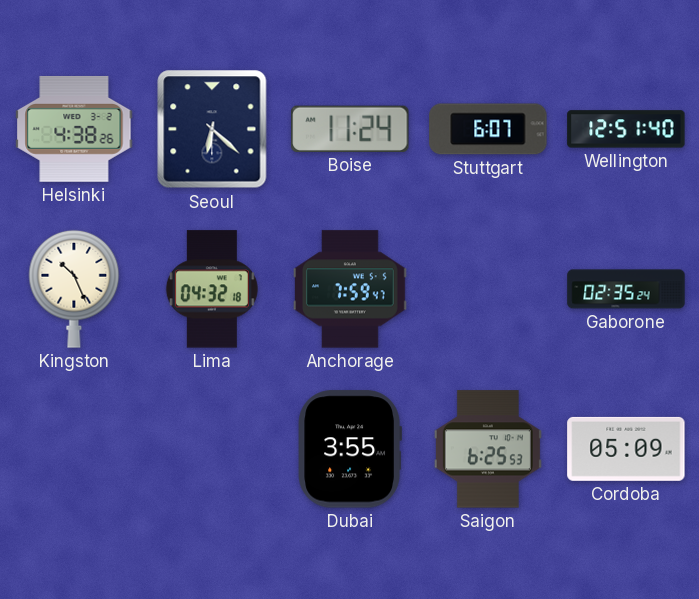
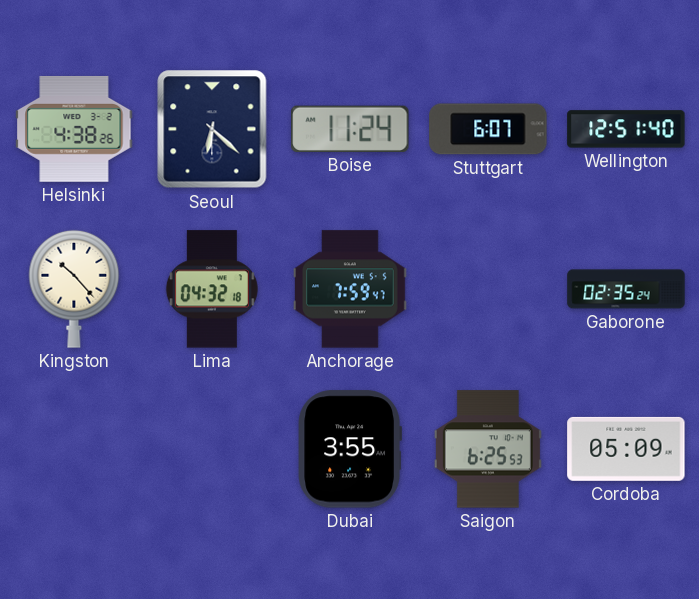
Kingston: 10:26 -> 10:23
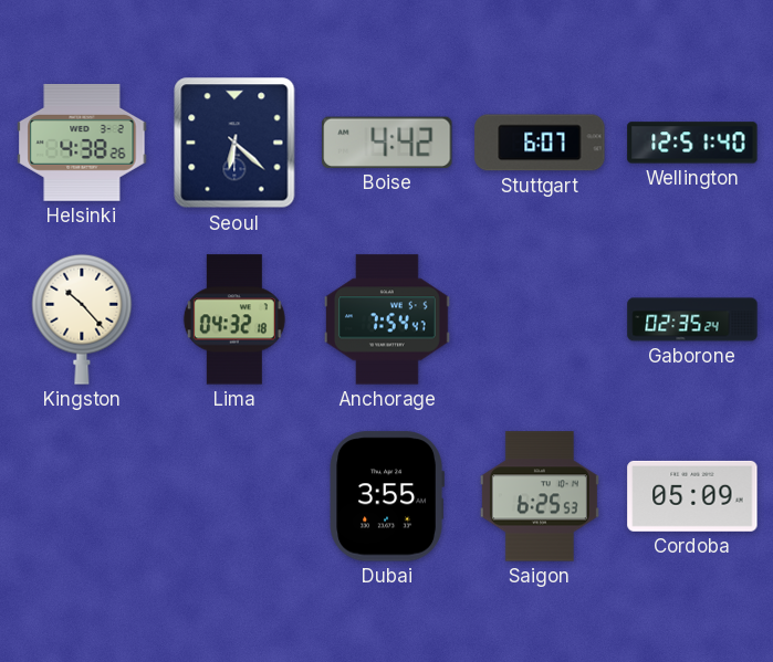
Boise: 11:24 -> 4:42
Anchorage: 7:59 -> 7:54
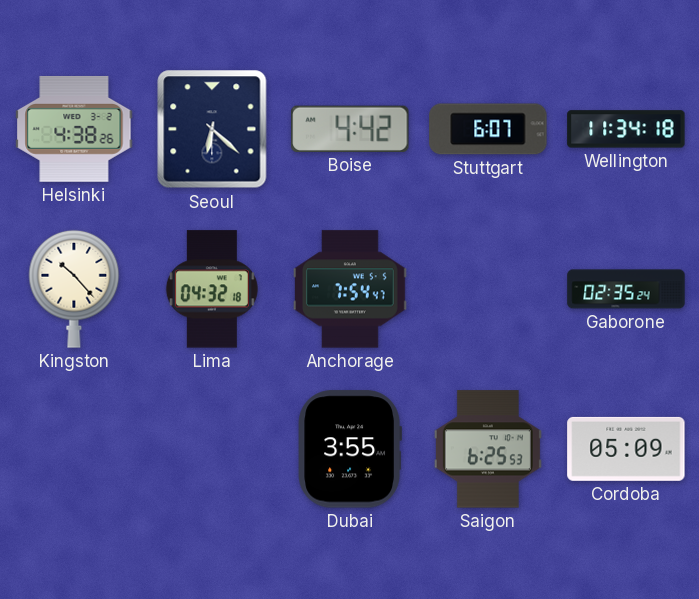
Wellington: 12:51 -> 11:34
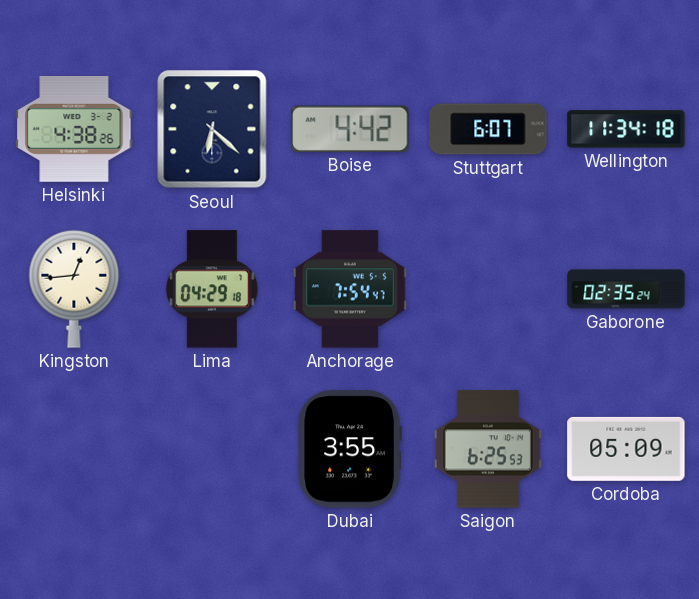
Kingston: 10:23 -> 12:44
Lima: 04:32 -> 04:29
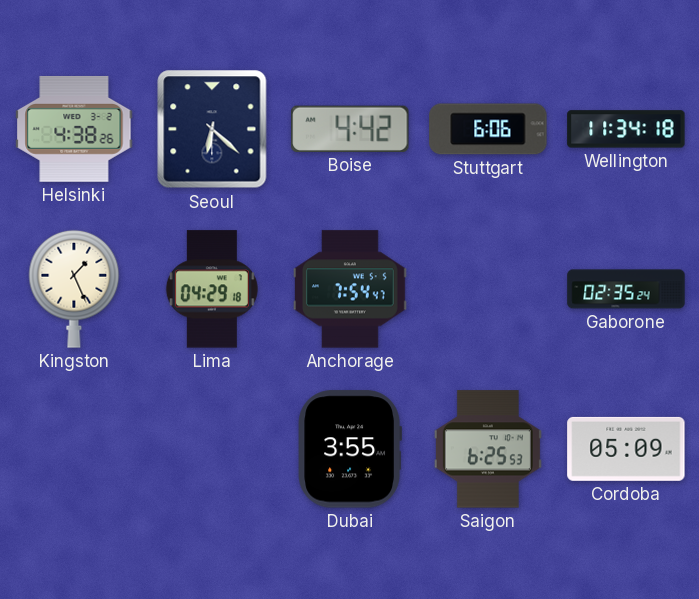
Stuttgart: 6:07 -> 6:06
Kingston: 12:44 -> 1:26
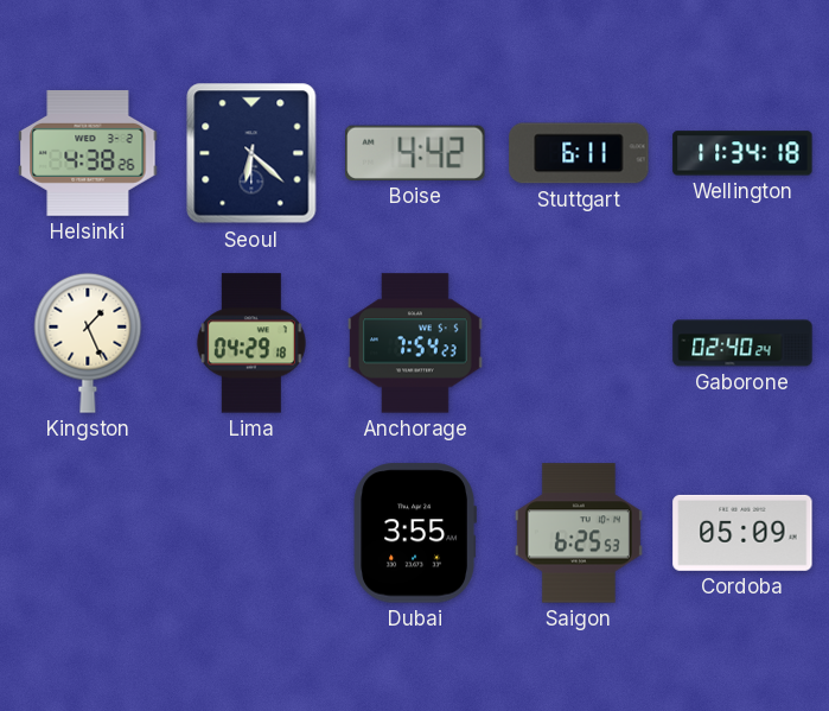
Stuttgart: 6:06 -> 6:11
Anchorage: 7:54:47 -> 7:54:23
Gaborone: 02:35 -> 02:40
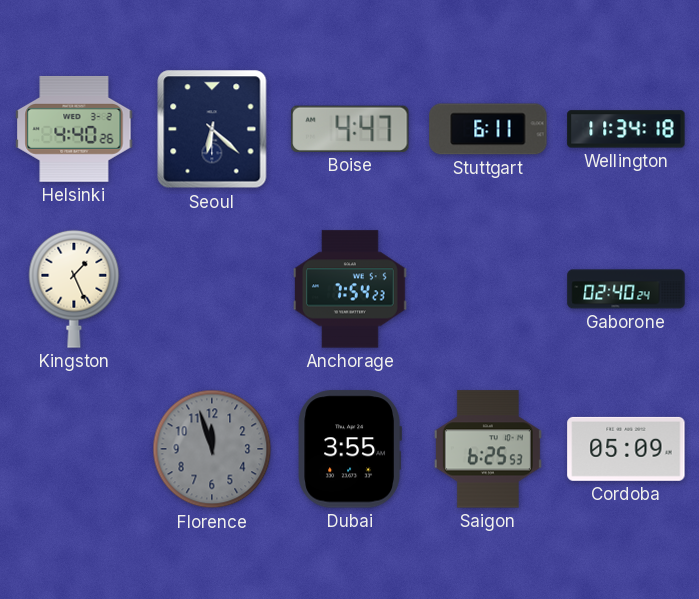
Helsinki: 4:38 -> 4:40
Boise: 4:42 -> 4:47
Lima: 04:29 -> none
Florence: none -> 11:57
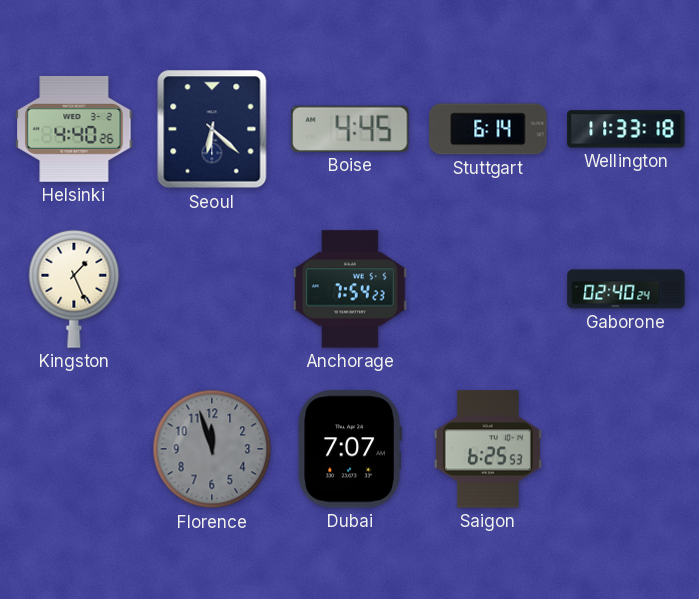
Boise: 4:47 -> 4:45
Stuttgart: 6:11 -> 6:14
Wellington: 11:34 -> 11:33
Dubai: 3:55 -> 7:07
Cordoba: 05:09 -> none
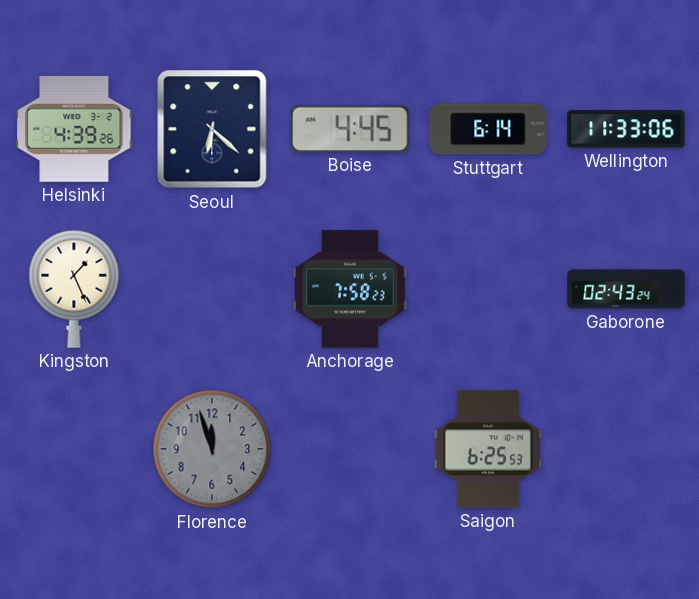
Helsinki: 4:40 -> 4:39
Wellington: 11:33:18 -> 11:33:06
Anchorage: 7:54 -> 7:58
Gaborone: 02:40 -> 02:43
Dubai: 7:07 -> none
